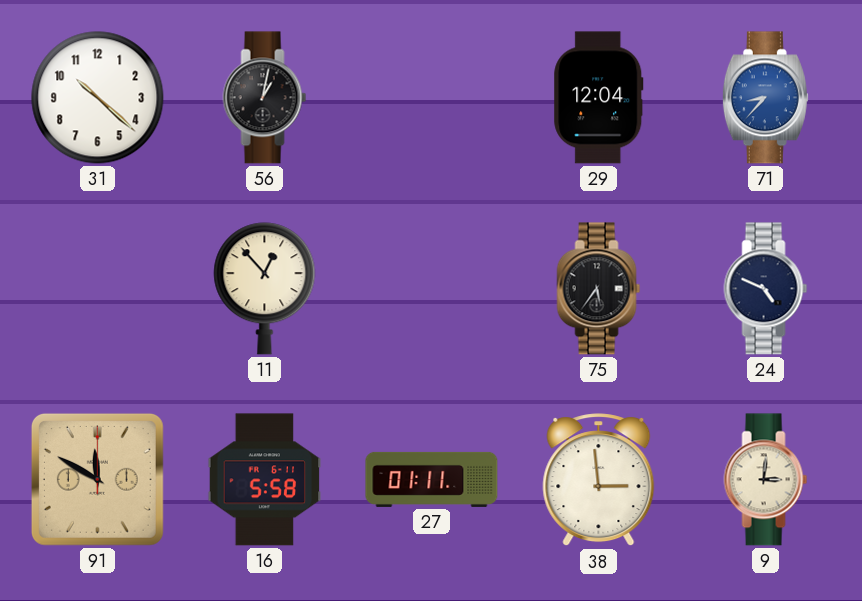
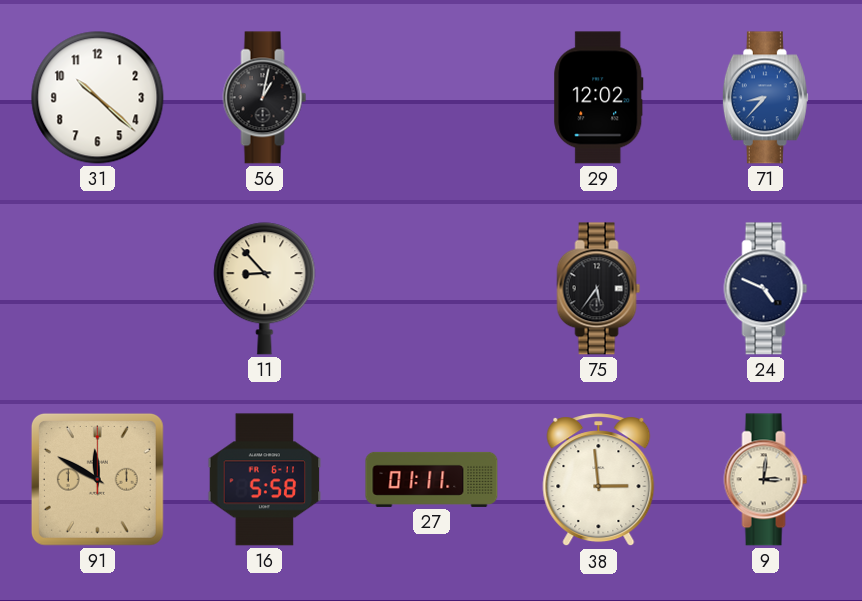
29: 12:04 -> 12:02
11: 12:53 -> 8:53
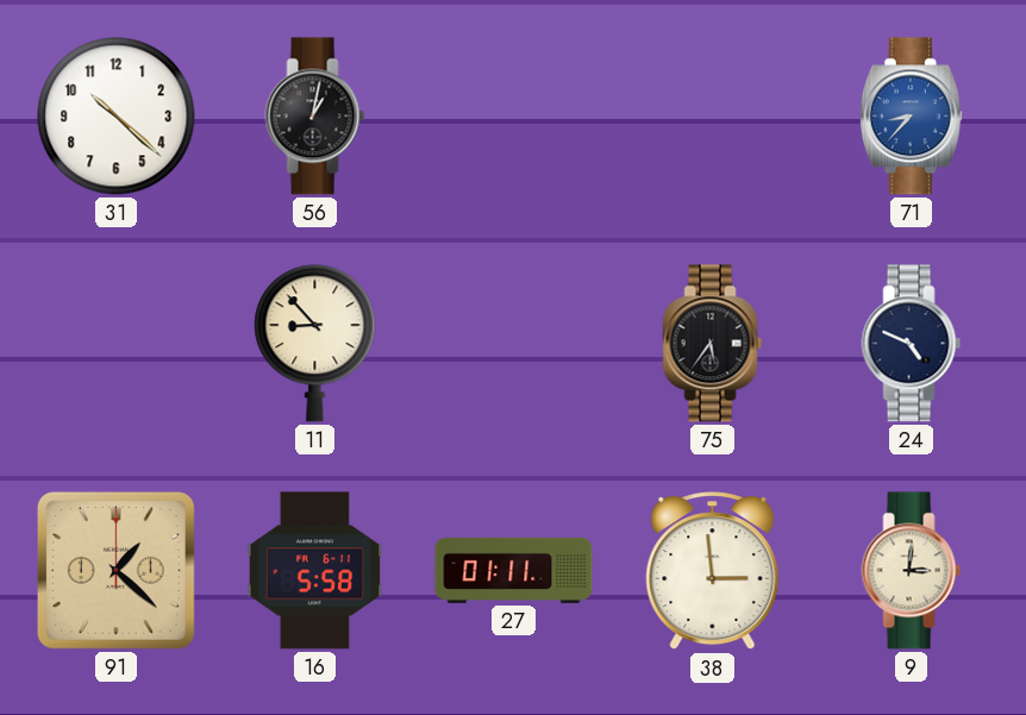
29: 12:02 -> none
91: 11:50 -> 1:22
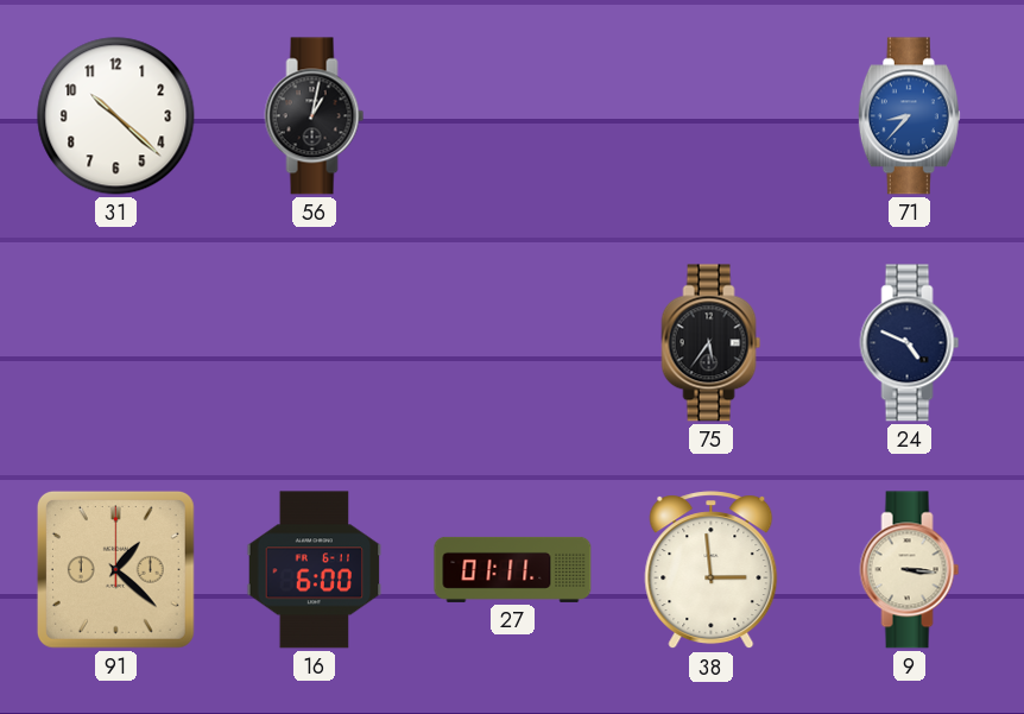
11: 8:53 -> none
16: 5:58 -> 6:00
9: 3:01 -> 3:16
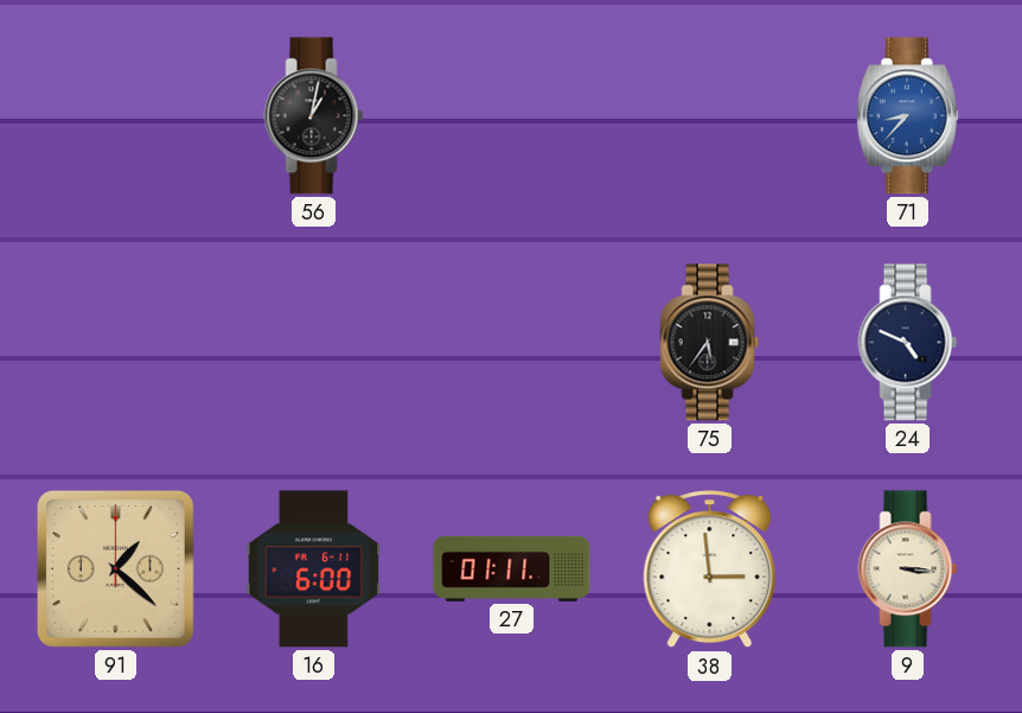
31: 10:22 -> none
